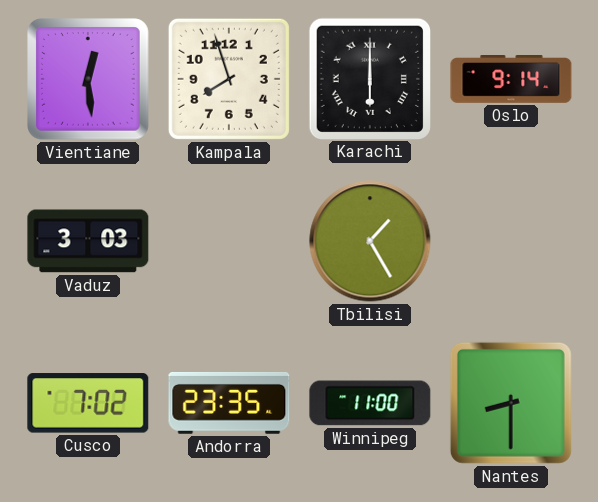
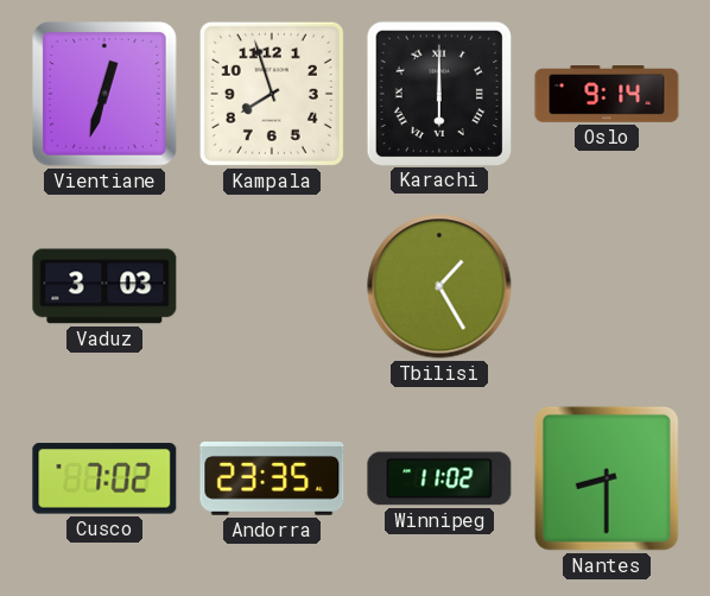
Vientiane: 12:29 -> 12:33
Winnipeg: 11:00 -> 11:02
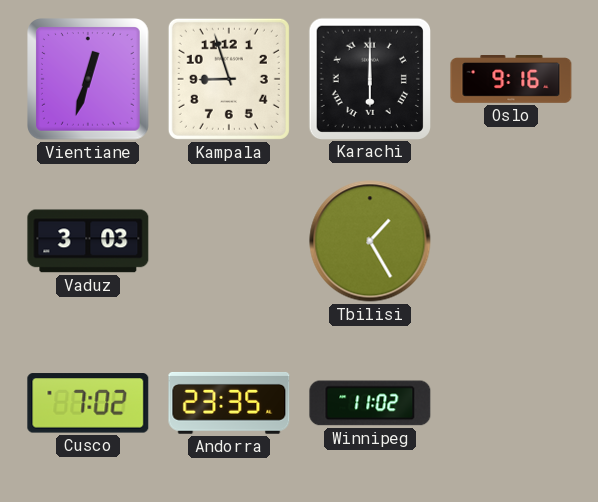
Kampala: 7:57 -> 8:57
Oslo: 9:14 -> 9:16
Nantes: 8:30 -> none
